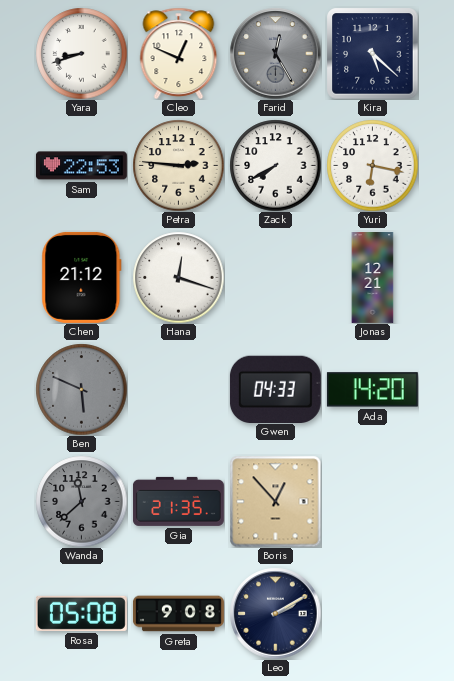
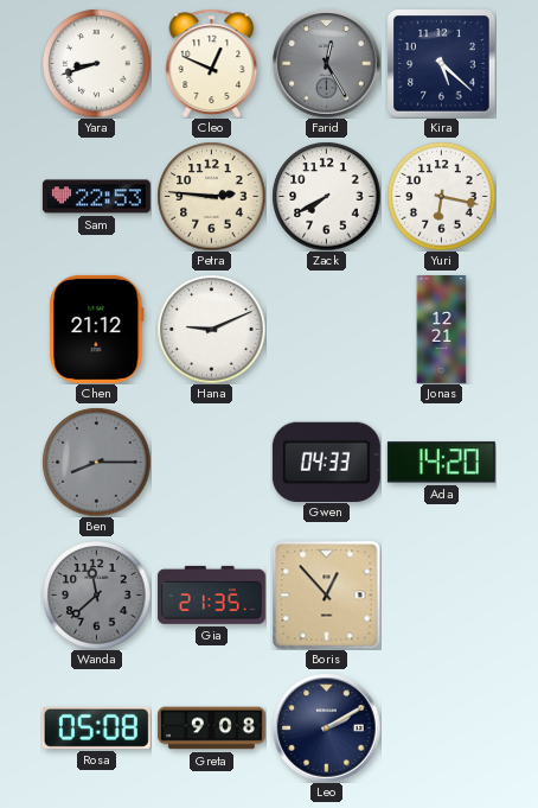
Hana: 12:18 -> 9:11
Ben: 5:49 -> 8:15
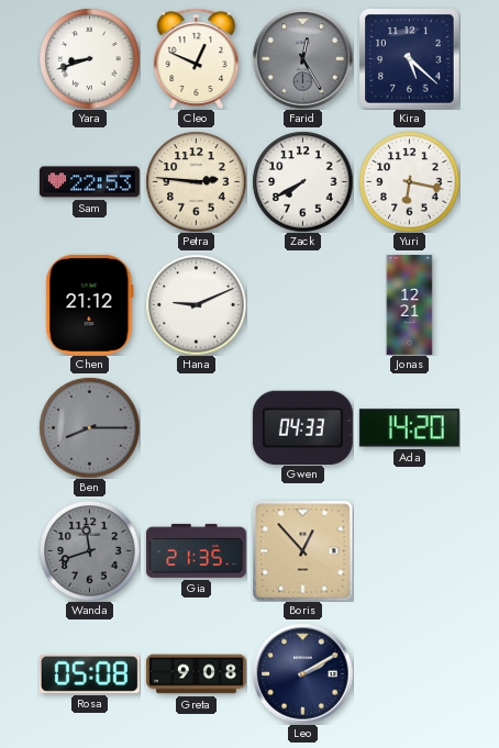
Wanda: 11:38 -> 11:42
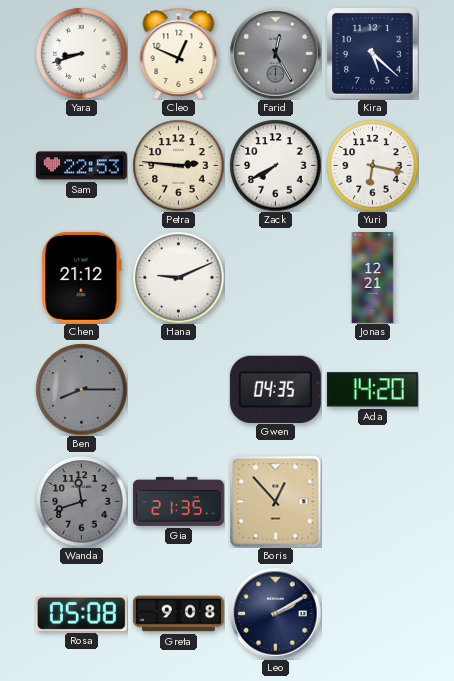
Gwen: 04:33 -> 04:35
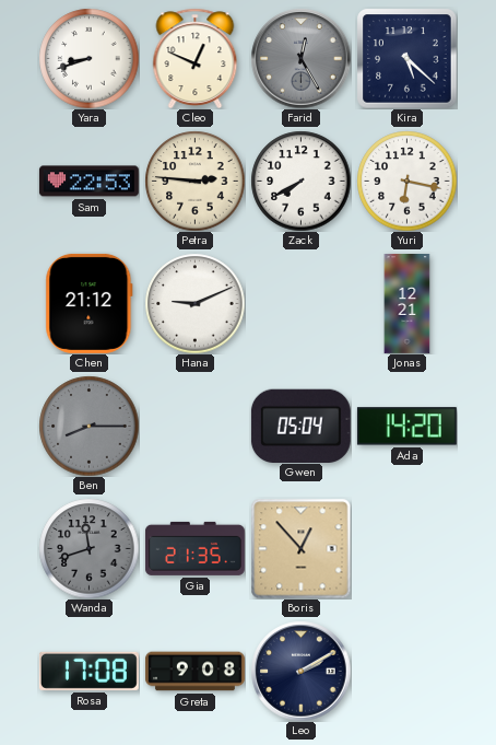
Gwen: 04:35 -> 05:04
Rosa: 05:08 -> 17:08
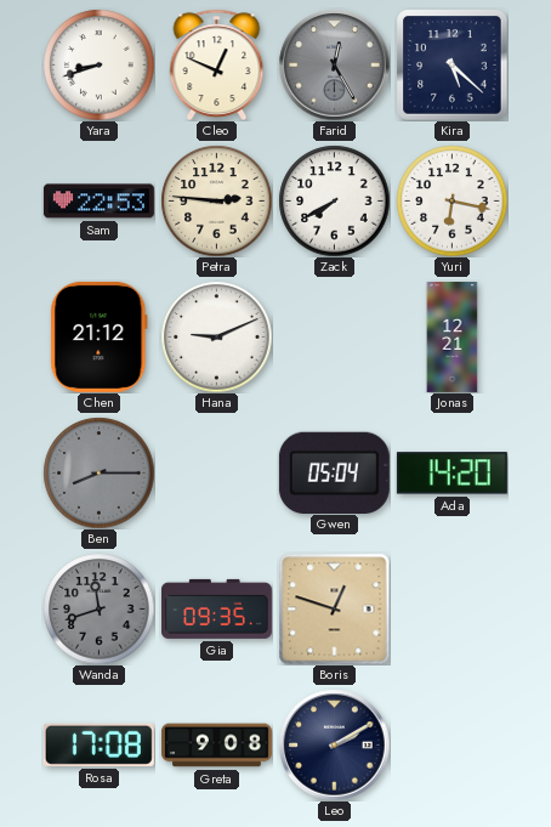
Gia: 21:35 -> 09:35
Boris: 12:53 -> 12:48
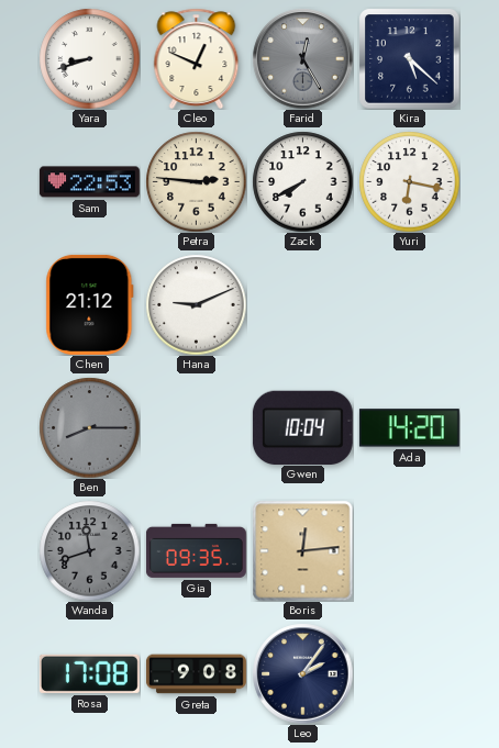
Jonas: 12:21 -> none
Gwen: 05:04 -> 10:04
Boris: 12:48 -> 12:14
Leo: 2:10 -> 2:06
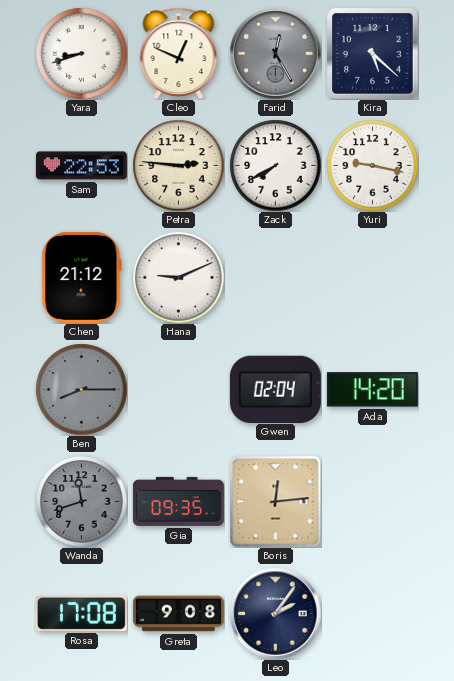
Yuri: 6:17 -> 9:17
Gwen: 10:04 -> 02:04
